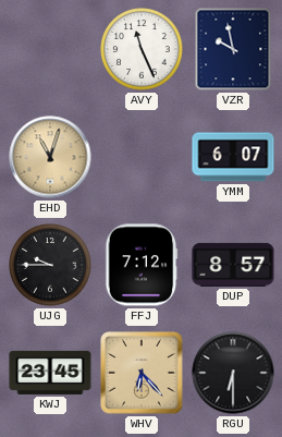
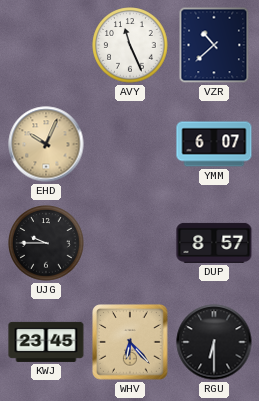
VZR: 9:58 -> 10:38
EHD: 11:03 -> 10:04
FFJ: 7:12 -> none
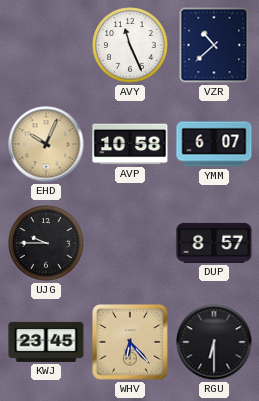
AVP: none -> 10:58
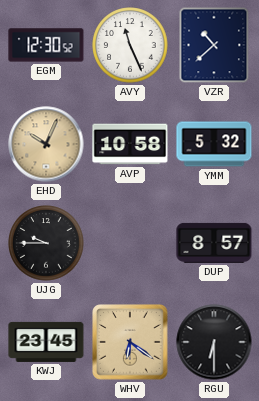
EGM: none -> 12:30
YMM: 6:07 -> 5:32
WHV: 6:23 -> 6:21
